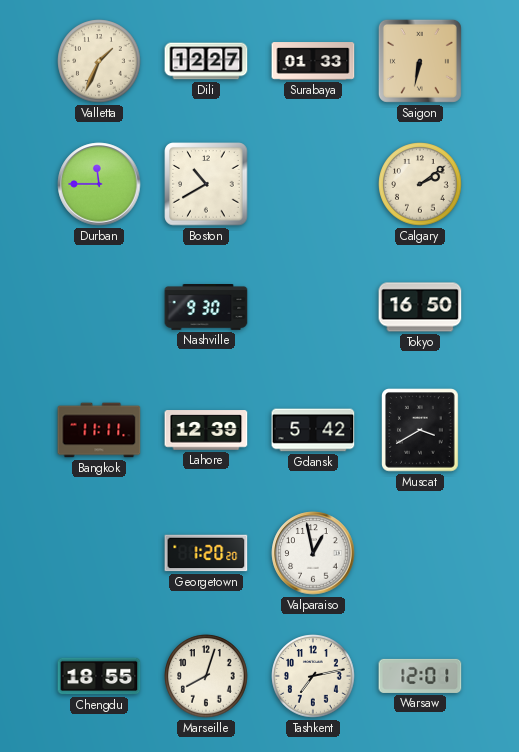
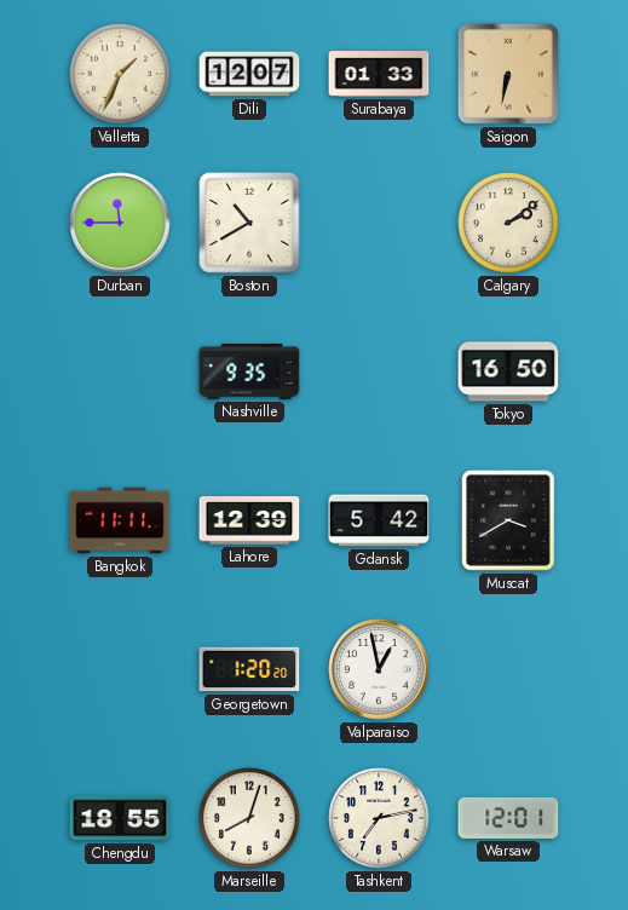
Dili: 12:27 -> 12:07
Nashville: 9:30 -> 9:35
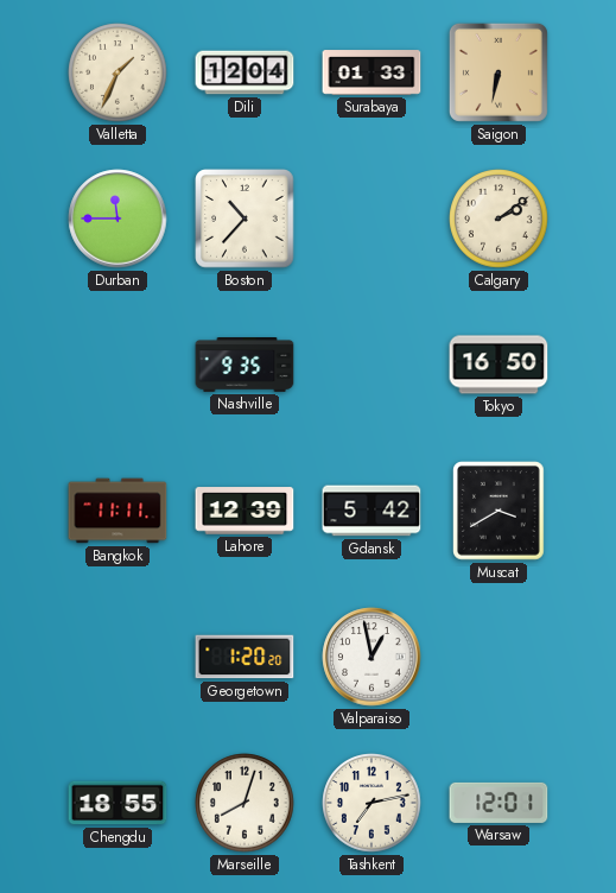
Dili: 12:07 -> 12:04
Boston: 10:40 -> 10:37
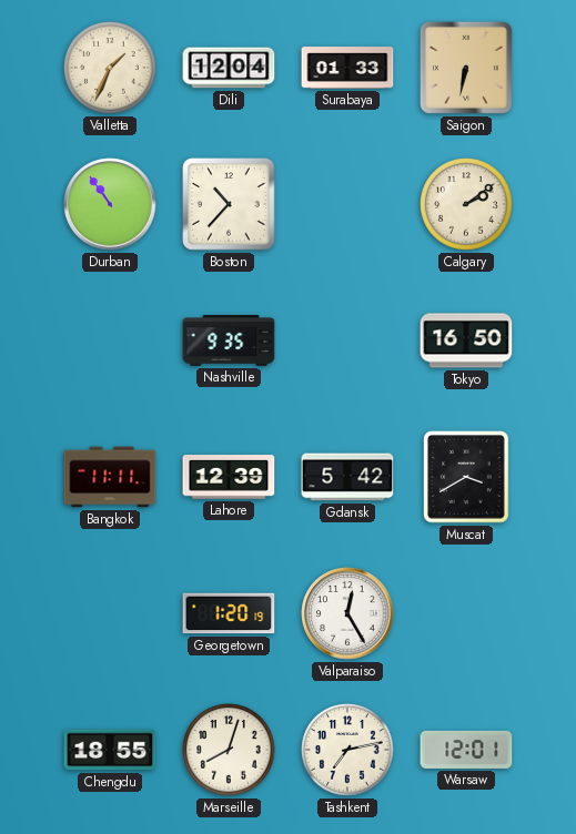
Durban: 11:45 -> 10:54
Georgetown: 1:20:20 -> 1:20:19
Valparaiso: 12:58 -> 12:25
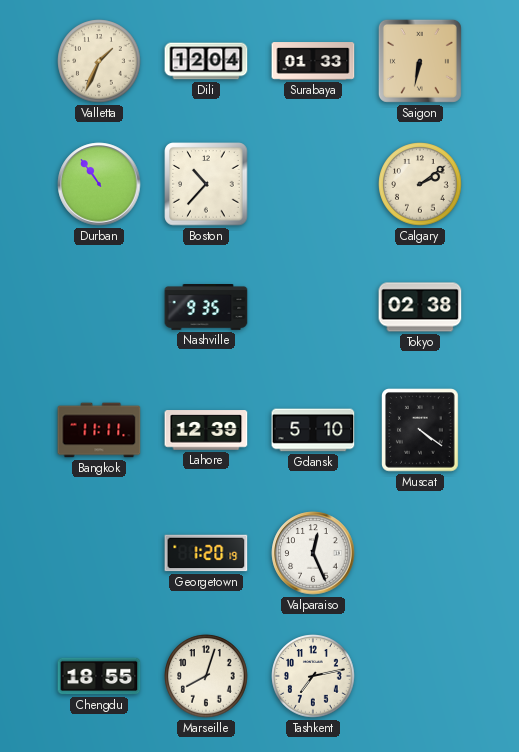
Tokyo: 16:50 -> 02:38
Gdansk: 5:42 -> 5:10
Muscat: 3:40 -> 4:21
Valparaiso: 12:25 -> 12:26
Warsaw: 12:01 -> none
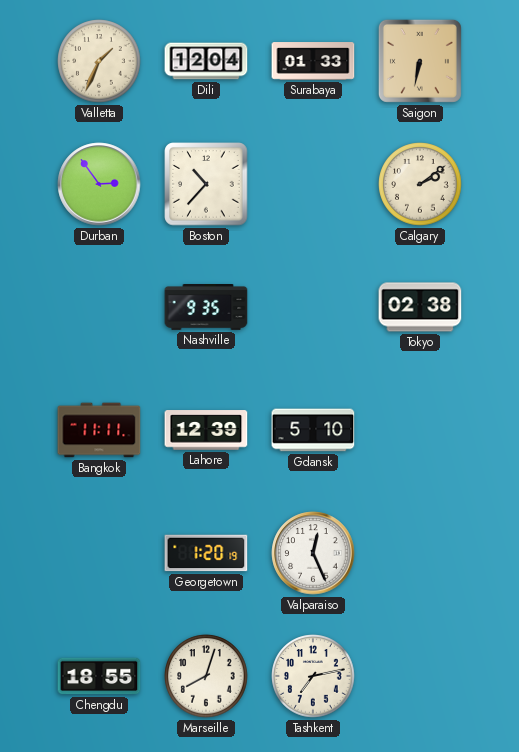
Durban: 10:54 -> 2:54
Muscat: 4:21 -> none
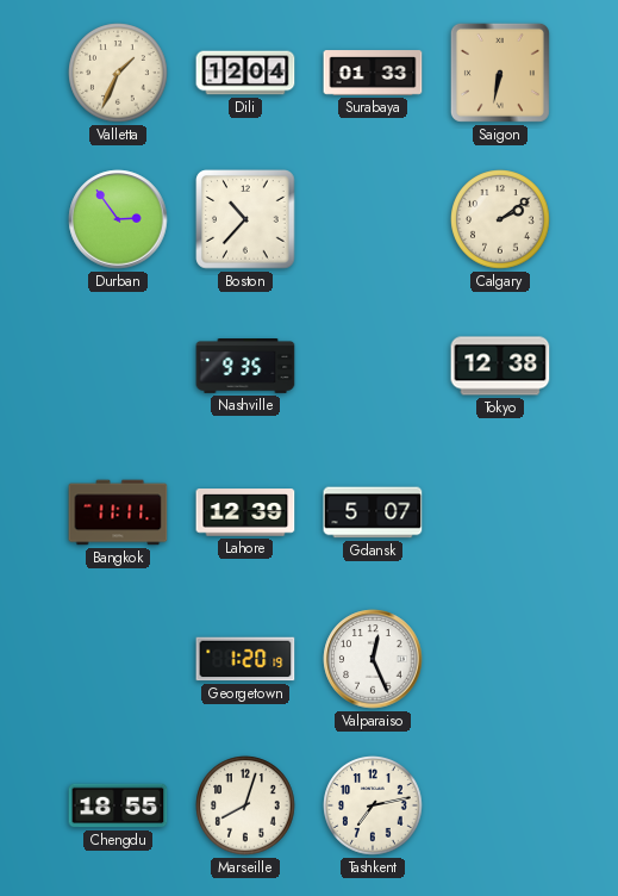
Tokyo: 02:38 -> 12:38
Gdansk: 5:10 -> 5:07
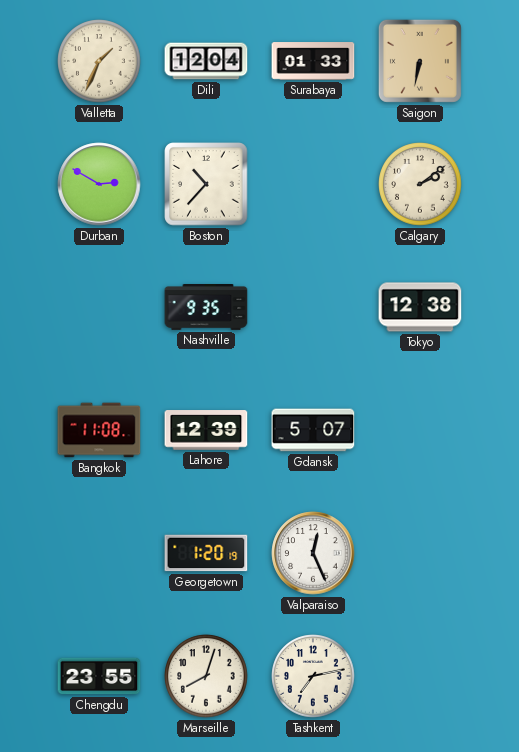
Durban: 2:54 -> 2:50
Bangkok: 11:11 -> 11:08
Chengdu: 18:55 -> 23:55
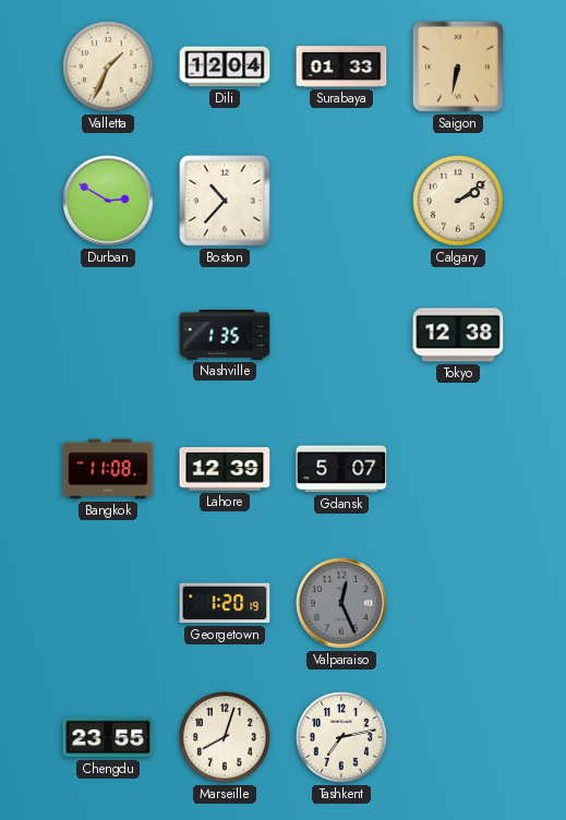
Nashville: 9:35 -> 1:35
Valparaiso dial: white -> grey
